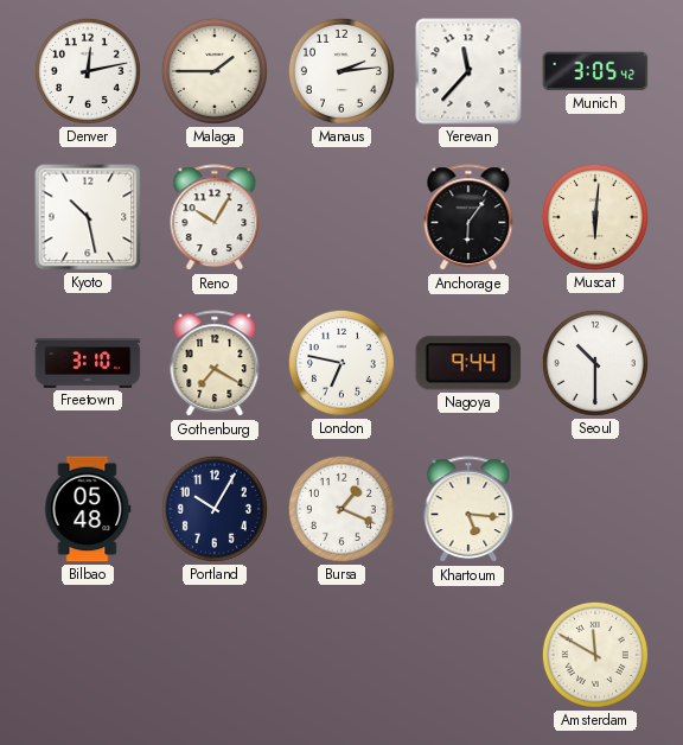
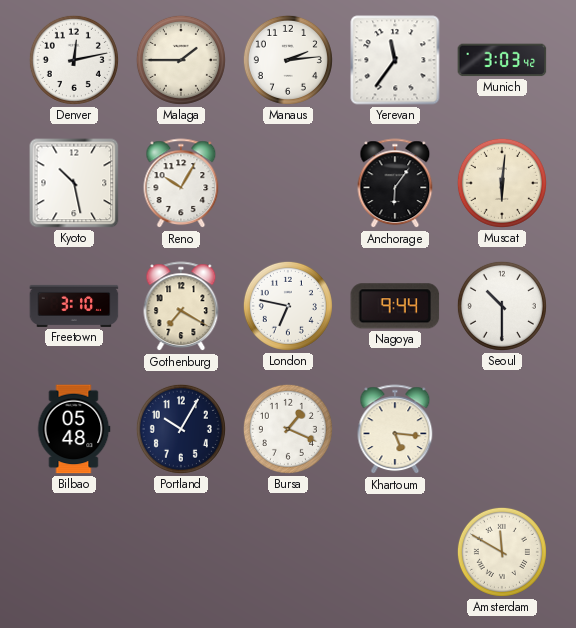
Yerevan: 11:37 -> 11:36
Munich: 3:05 -> 3:03
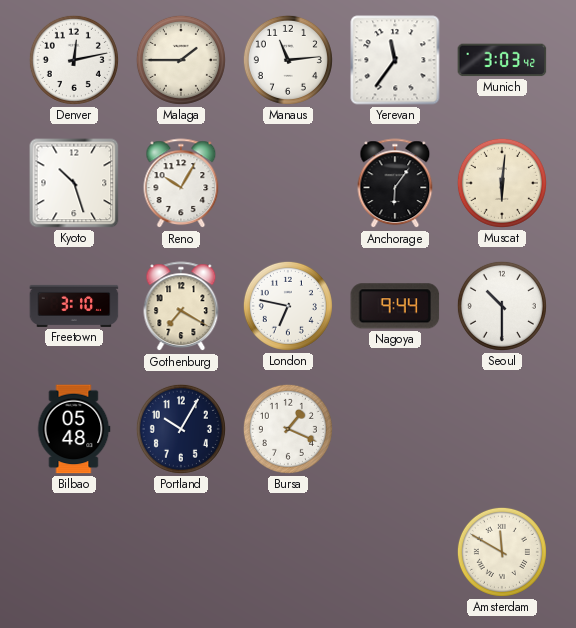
Manaus: 2:14 -> 11:14
Kyoto: 10:28 -> 10:27
Khartoum: 5:16 -> none
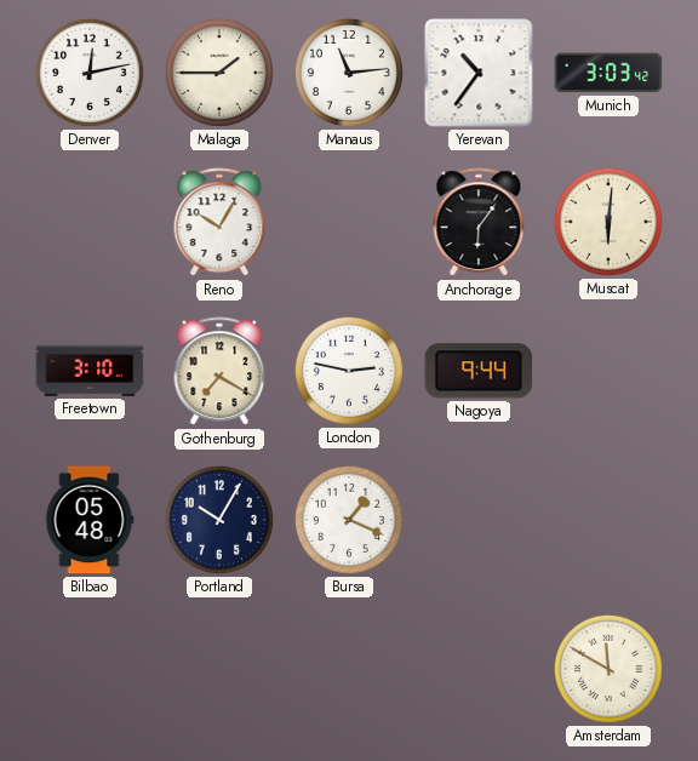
Yerevan: 11:36 -> 10:36
Kyoto: 10:27 -> none
London: 6:47 -> 2:47
Seoul: 10:30 -> none
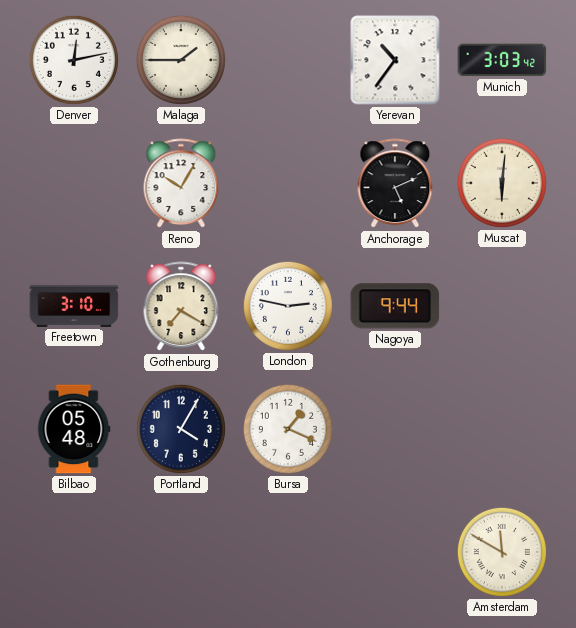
Manaus: 11:14 -> none
Anchorage: 6:06 -> 5:11
Portland: 10:05 -> 4:05
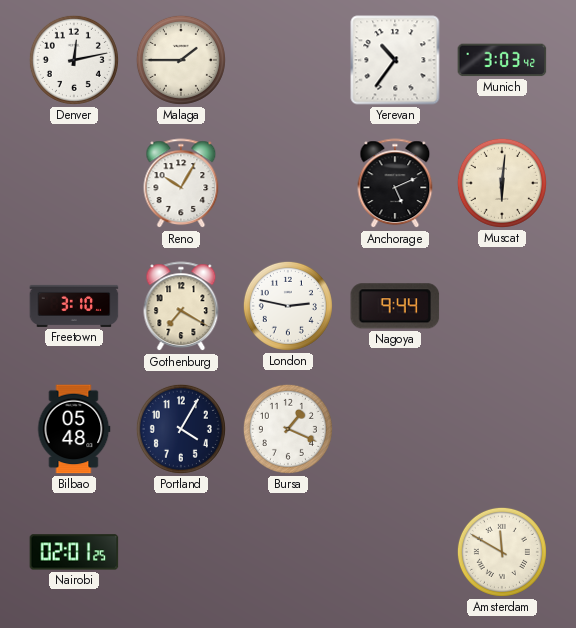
Nairobi: none -> 02:01
